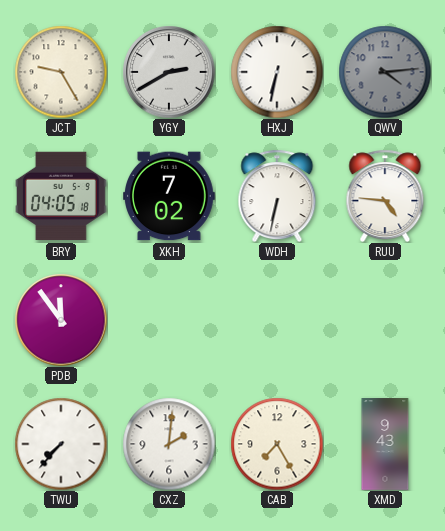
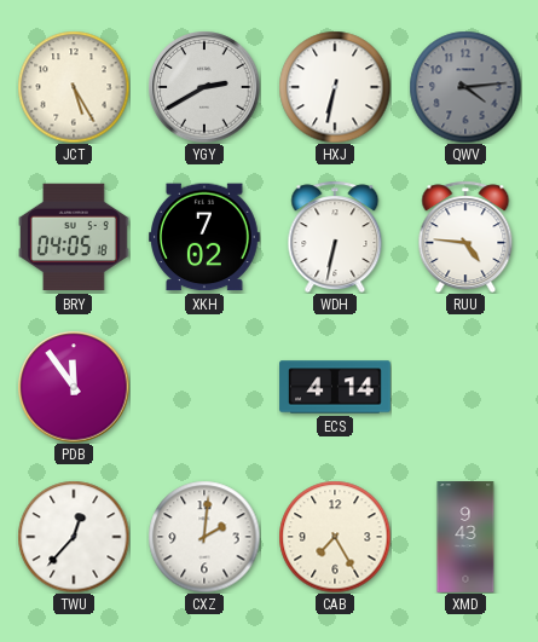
JCT: 9:25 -> 5:25
ECS: none -> 4:14
TWU: 7:37 -> 12:37
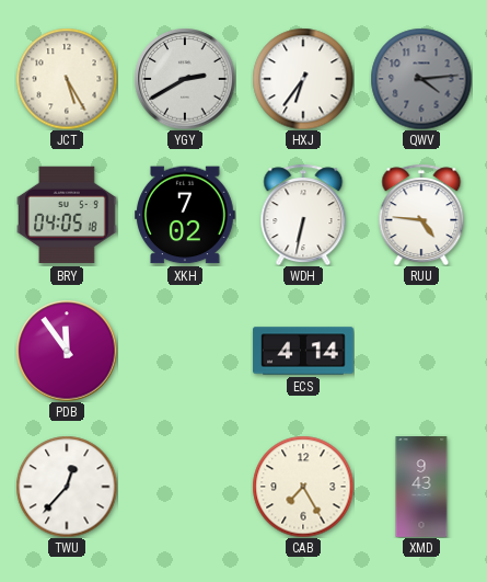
HXJ: 6:32 -> 6:36
CXZ: 2:01 -> none
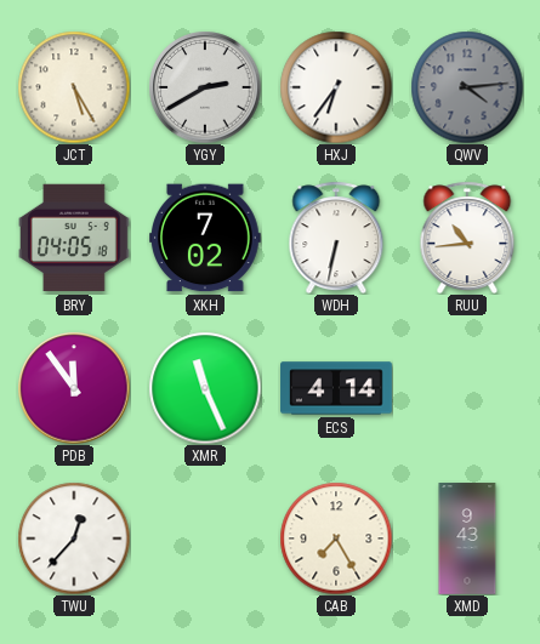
RUU: 4:46 -> 10:44
XMR: none -> 11:26
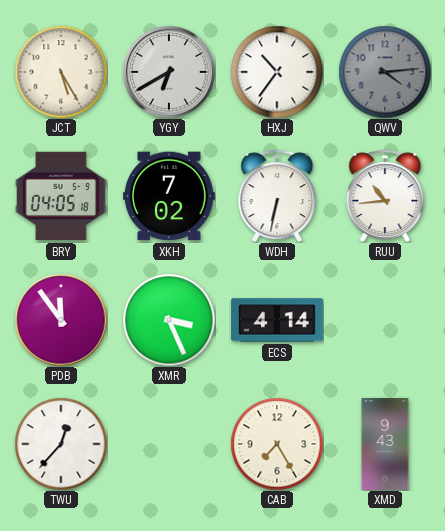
YGY: 2:40 -> 6:40
HXJ: 6:36 -> 10:36
XMR: 11:26 -> 3:26
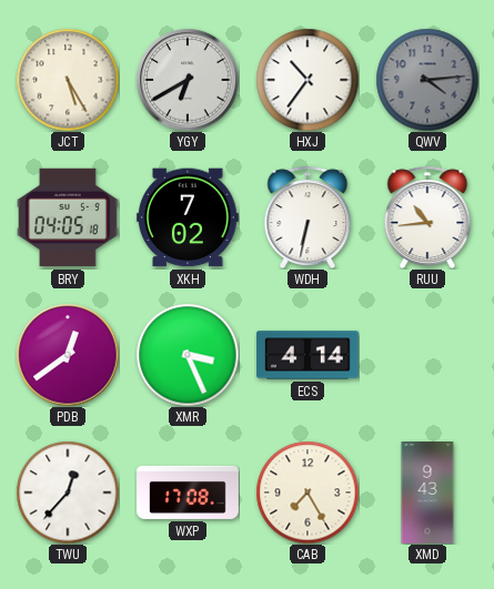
PDB: 11:54 -> 12:39
WXP: none -> 17:08
